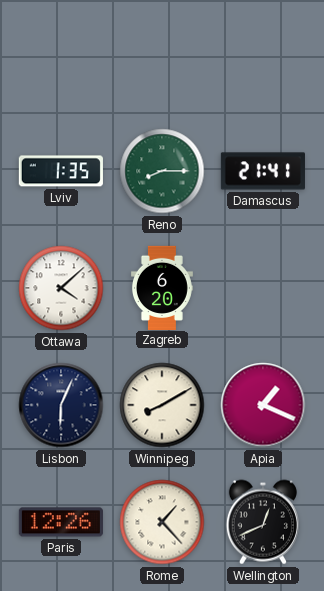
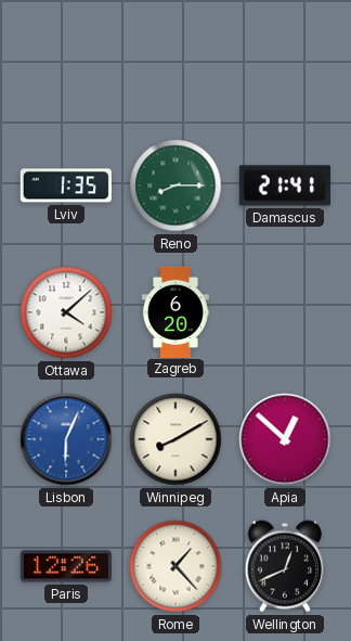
Lisbon dial: navy -> blue
Apia: 1:19 -> 12:52
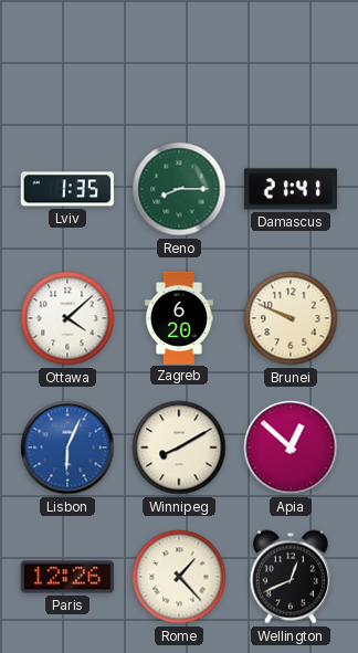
Brunei: none -> 9:49
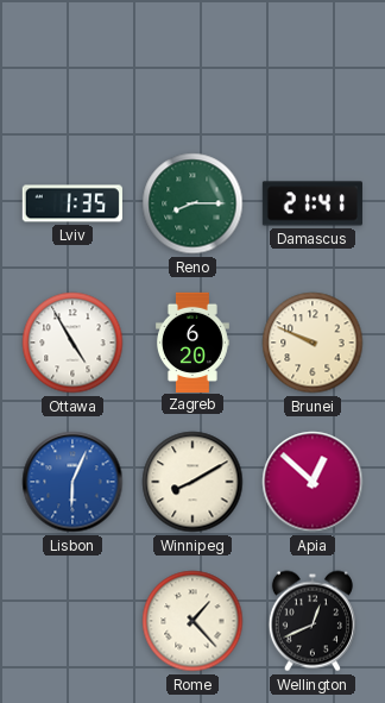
Ottawa: 4:08 -> 4:55
Paris: 12:26 -> none
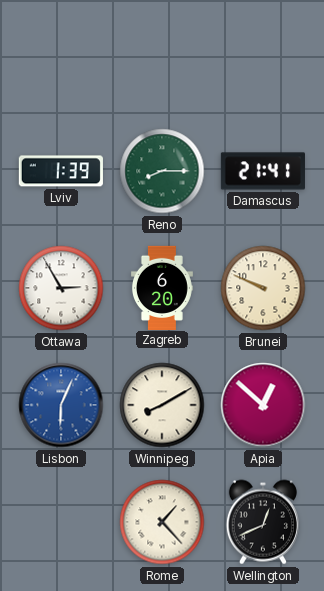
Lviv: 1:35 -> 1:39
Ottawa: 4:55 -> 2:55
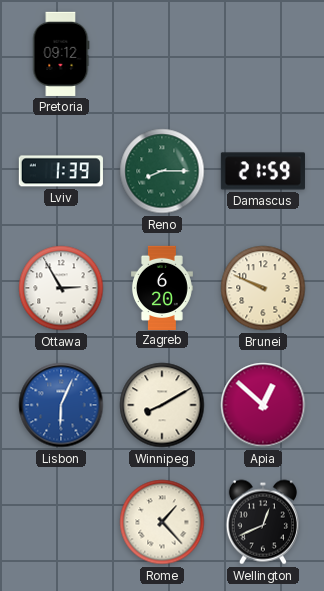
Pretoria: none -> 09:12
Damascus: 21:41 -> 21:59
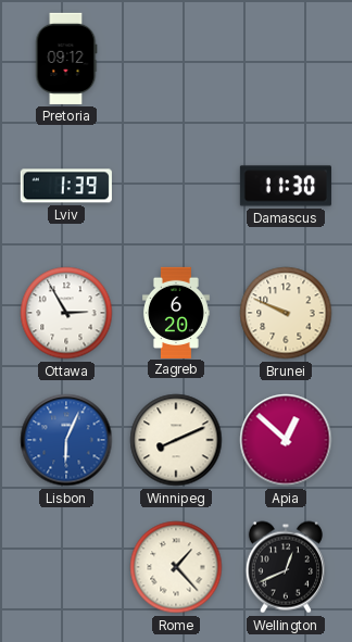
Reno: 8:15 -> none
Damascus: 21:59 -> 11:30
Winnipeg: 8:10 -> 8:11
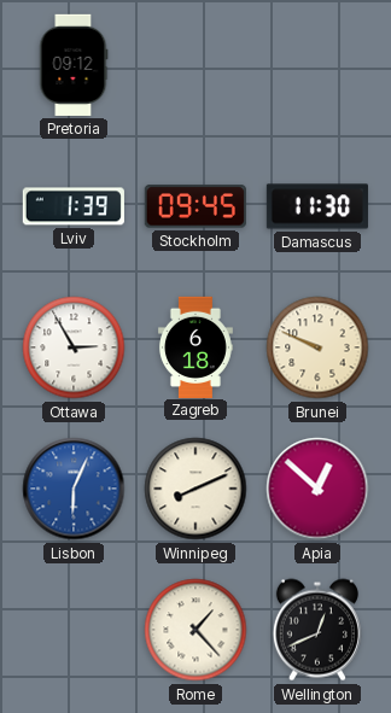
Stockholm: none -> 09:45
Zagreb: 6:20 -> 6:18
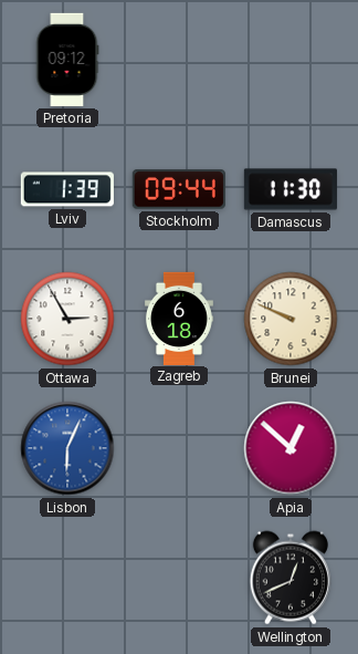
Stockholm: 09:45 -> 09:44
Winnipeg: 8:11 -> none
Rome: 1:23 -> none
